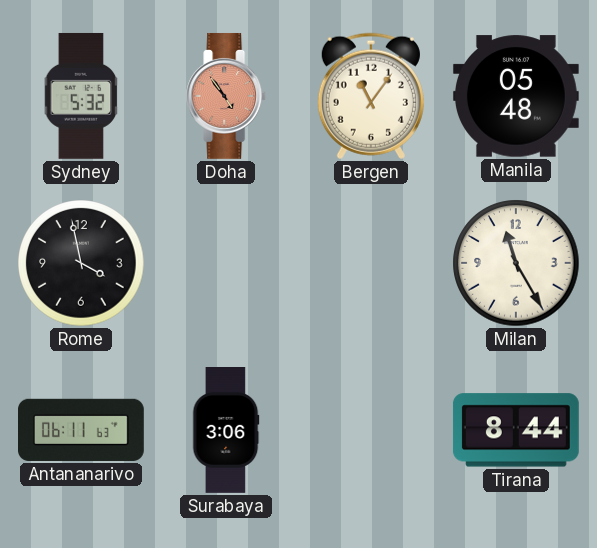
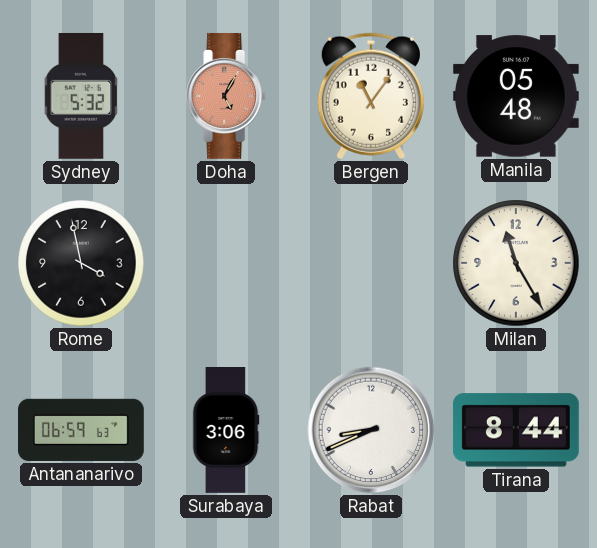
Doha: 4:54 -> 5:05
Antananarivo: 06:11 -> 06:59
Rabat: none -> 8:41
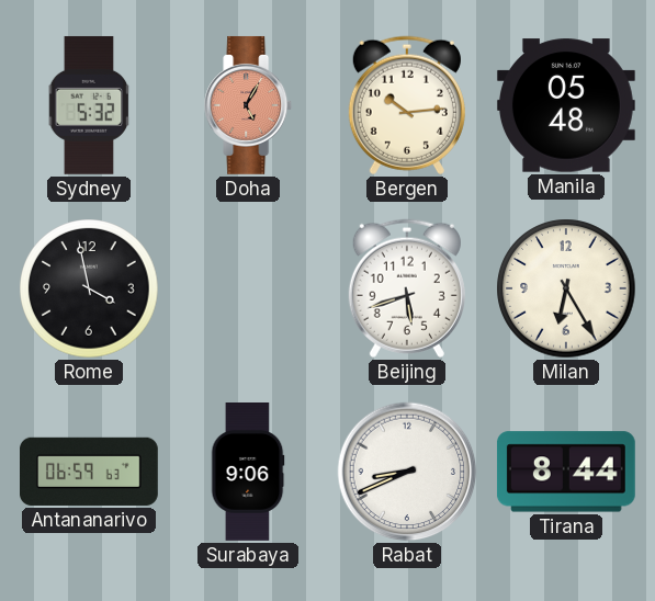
Bergen: 11:06 -> 10:14
Beijing: none -> 5:42
Milan: 11:25 -> 6:25
Surabaya: 3:06 -> 9:06
